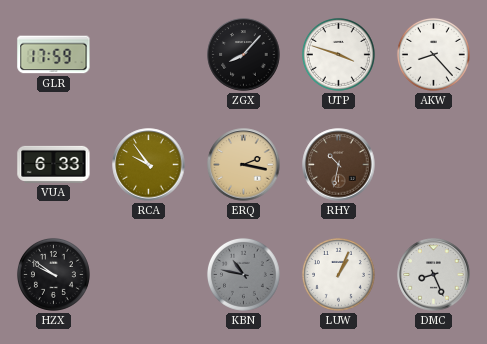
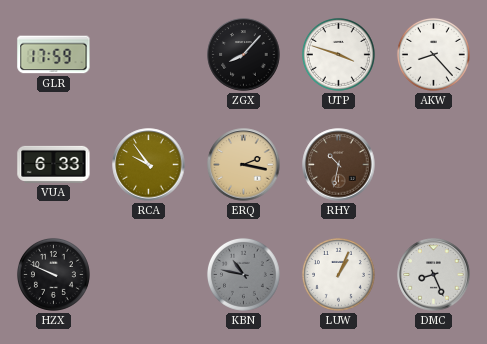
HZX: 9:51 -> 9:49
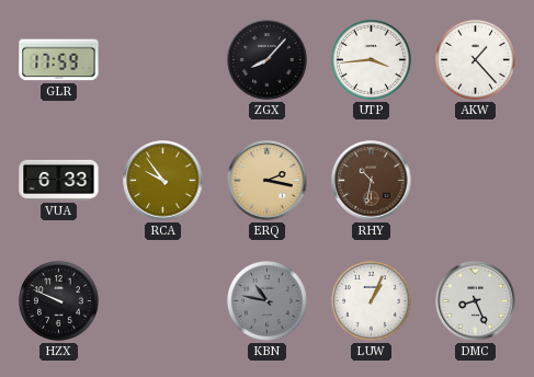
UTP: 3:48 -> 3:44
AKW: 8:23 -> 1:23
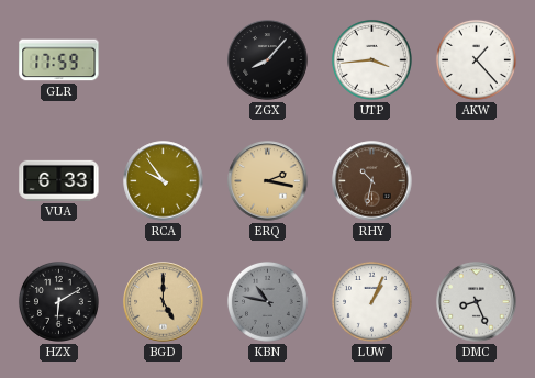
HZX: 9:49 -> 6:10
BGD: none -> 5:00
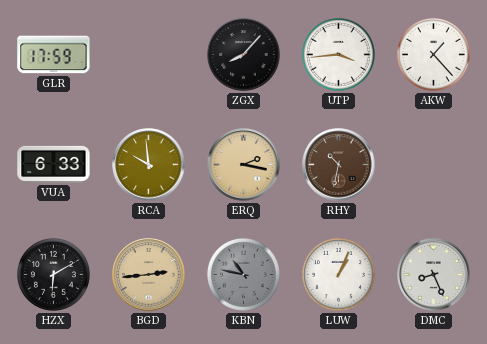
RCA: 9:54 -> 9:59
BGD: 5:00 -> 2:44
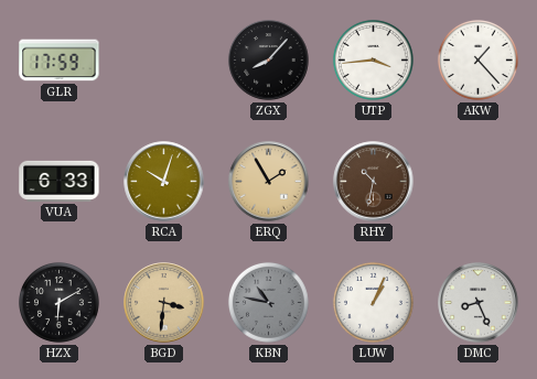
RCA: 9:59 -> 10:03
ERQ: 2:17 -> 1:55
BGD: 2:44 -> 3:31
